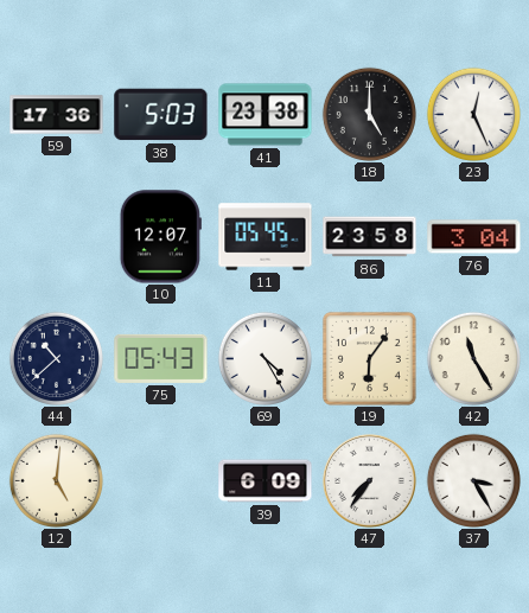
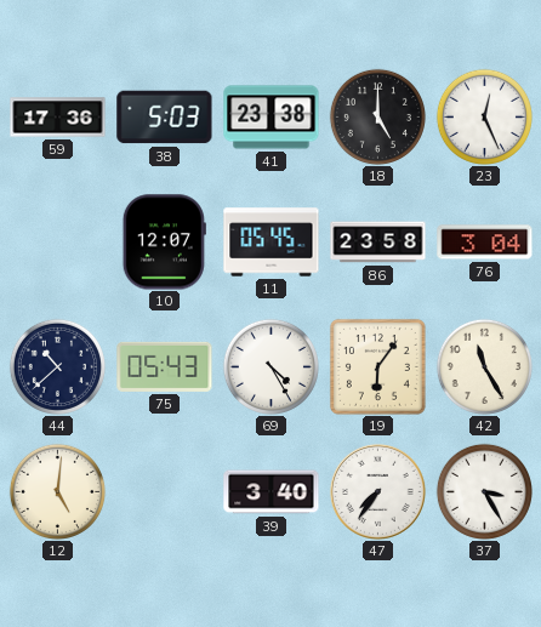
39: 6:09 -> 3:40
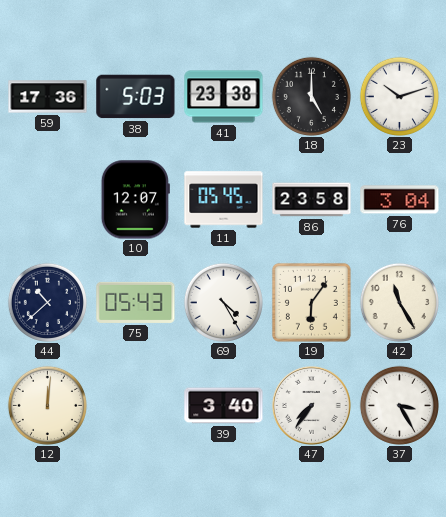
23: 12:26 -> 10:12
12: 5:01 -> 12:01
